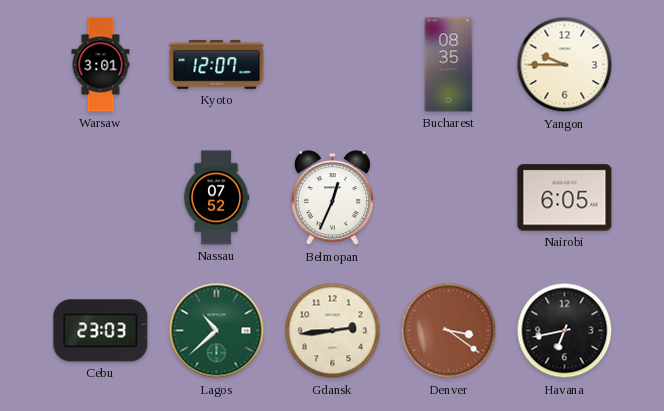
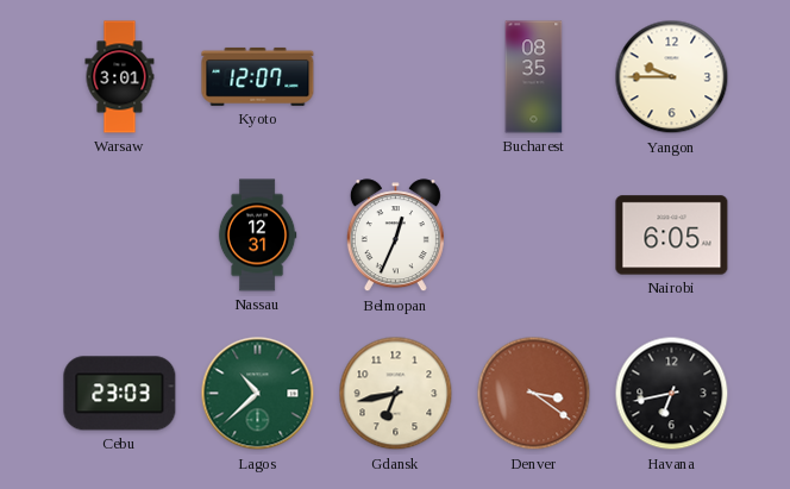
Nassau: 07:52 -> 12:31
Gdansk: 2:44 -> 6:43
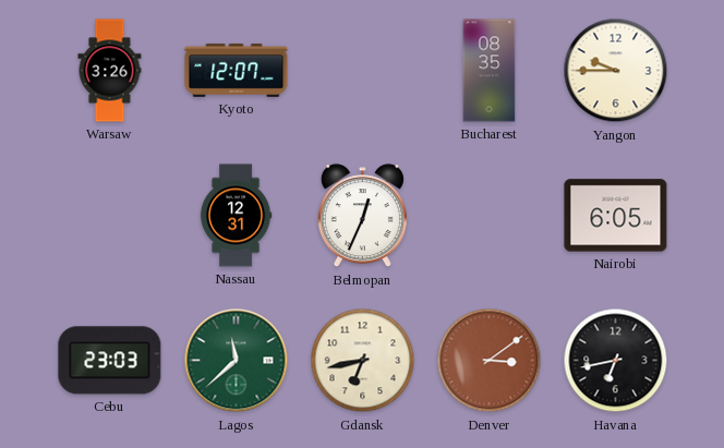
Warsaw: 3:01 -> 3:26
Lagos: 10:38 -> 11:38
Denver: 3:21 -> 3:09
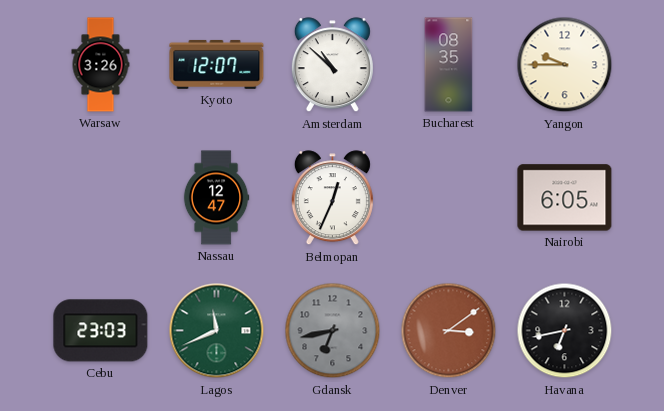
Amsterdam: none -> 10:52
Nassau: 12:31 -> 12:47
Lagos: 11:38 -> 11:41
Gdansk dial: cream -> grey
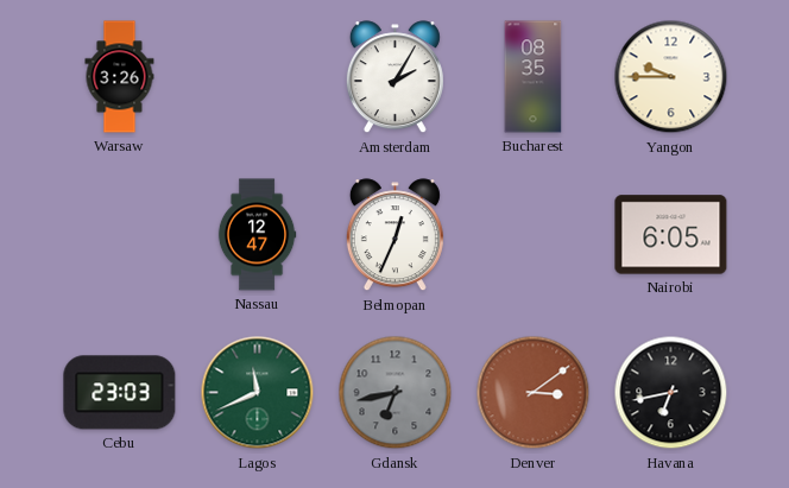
Kyoto: 12:07 -> none
Amsterdam: 10:52 -> 2:05
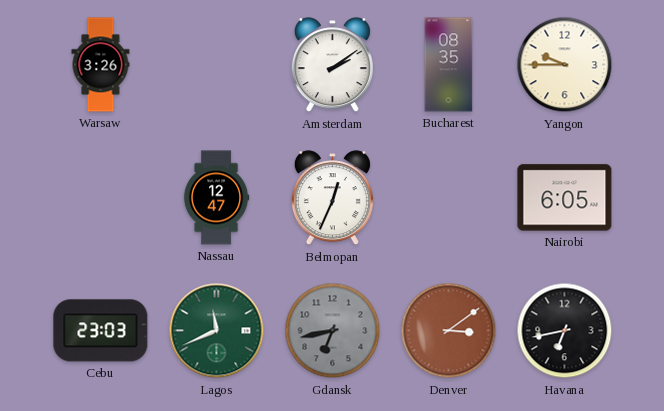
Amsterdam: 2:05 -> 2:09
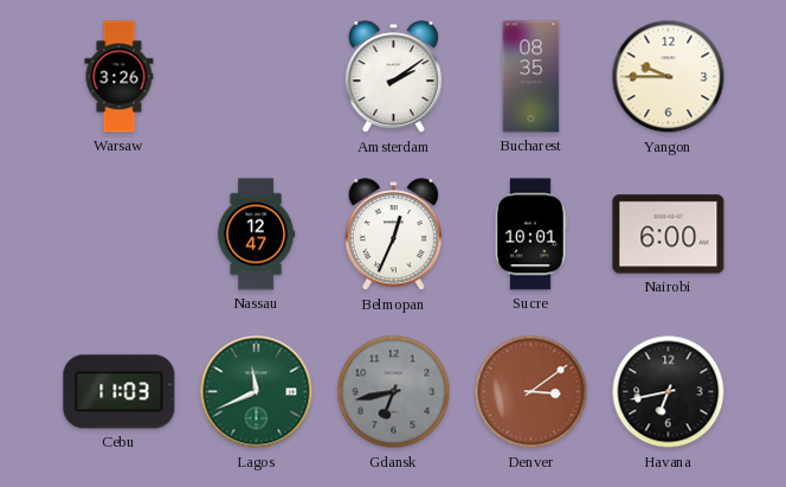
Sucre: none -> 10:01
Nairobi: 6:05 -> 6:00
Cebu: 23:03 -> 11:03
